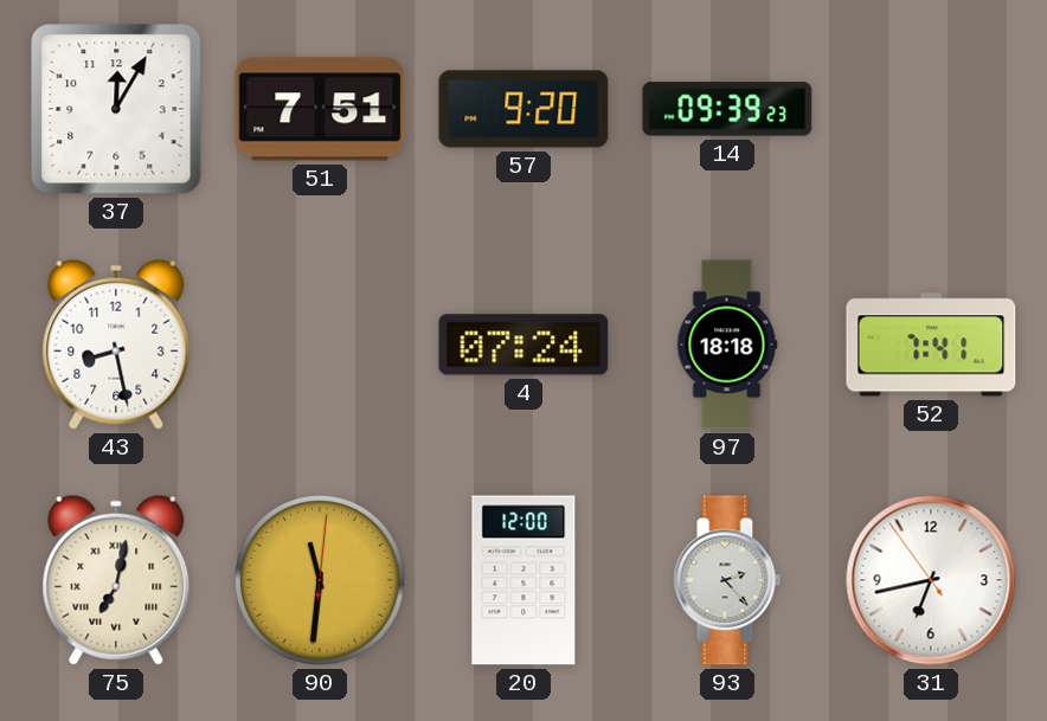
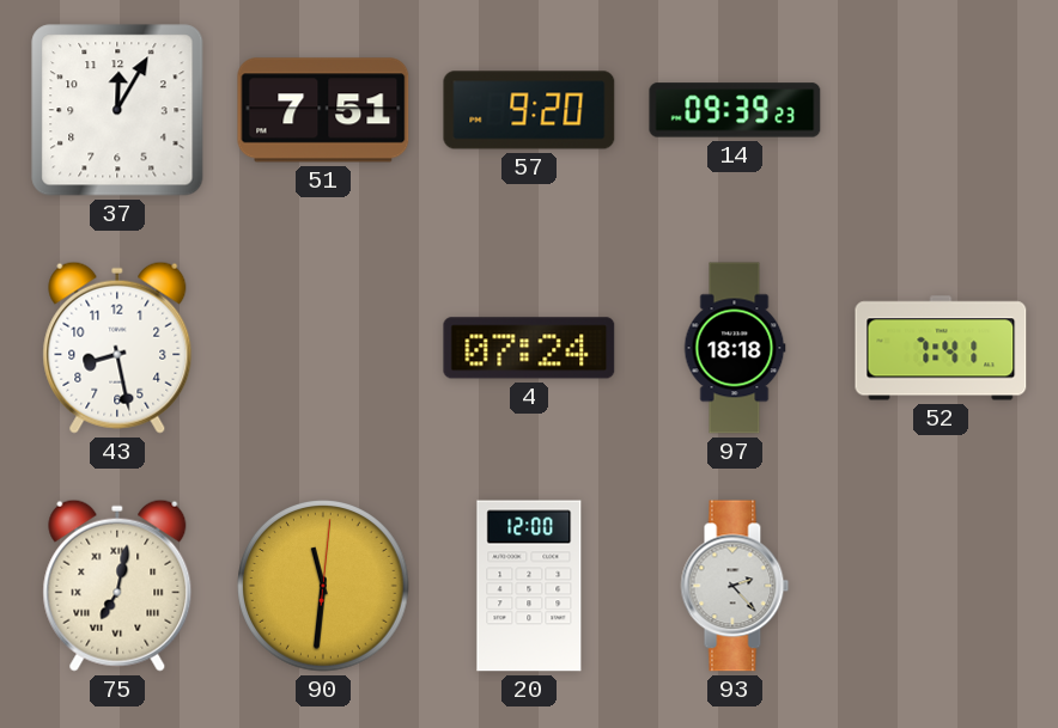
31: 6:42 -> none
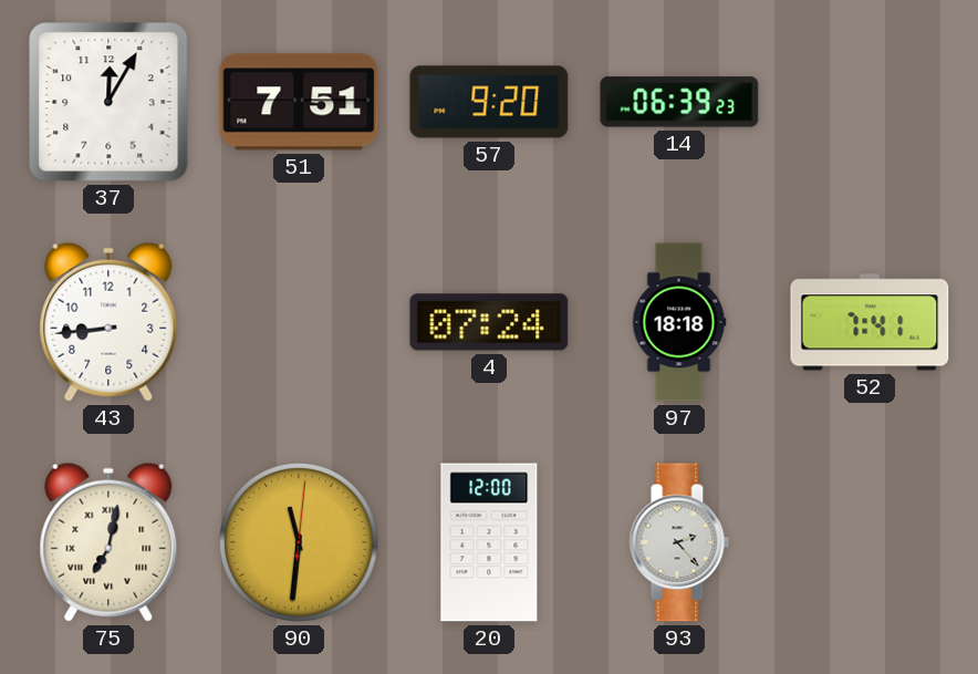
14: 09:39 -> 06:39
43: 8:28 -> 8:44
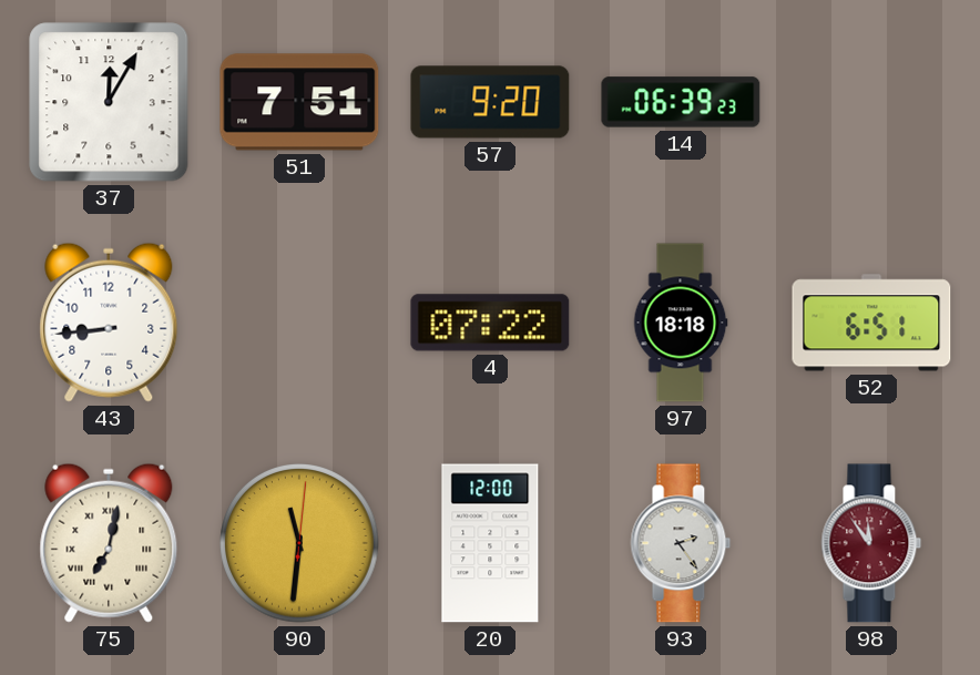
4: 07:24 -> 07:22
52: 7:41 -> 6:51
93: 2:23 -> 2:24
98: none -> 11:54
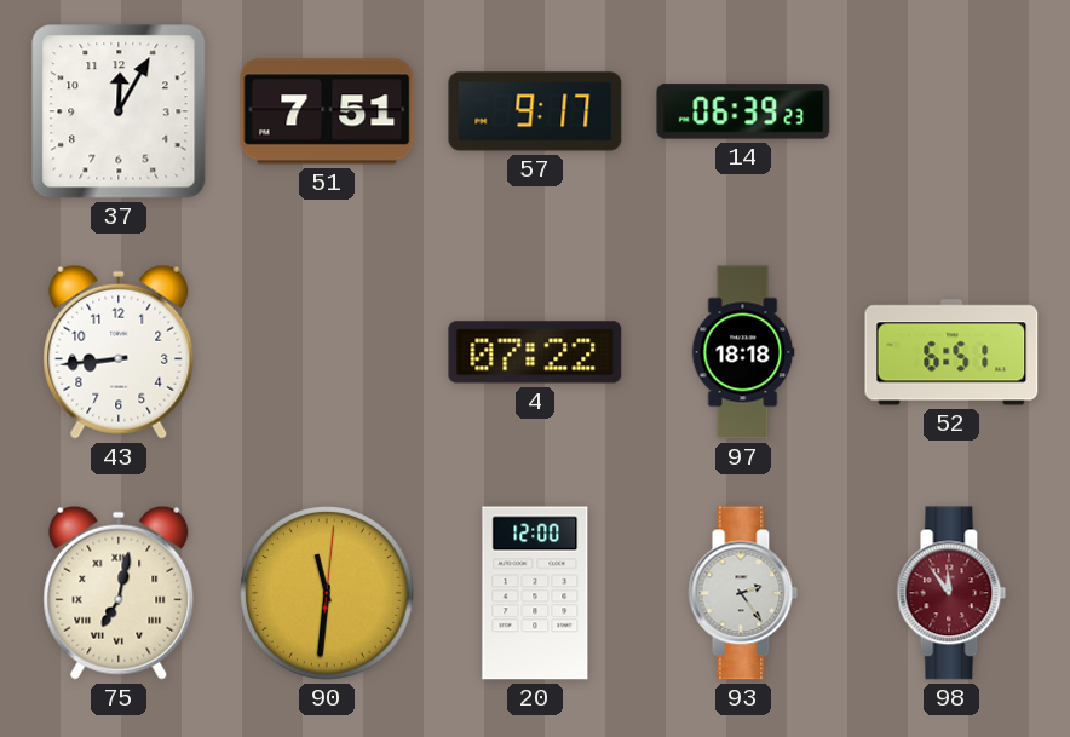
57: 9:20 -> 9:17
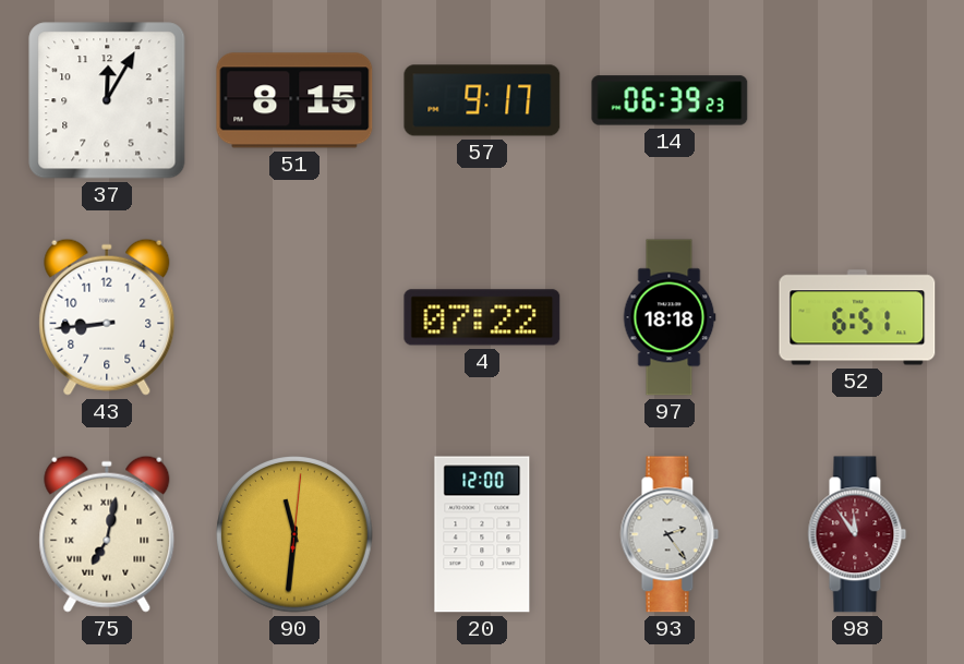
51: 7:51 -> 8:15
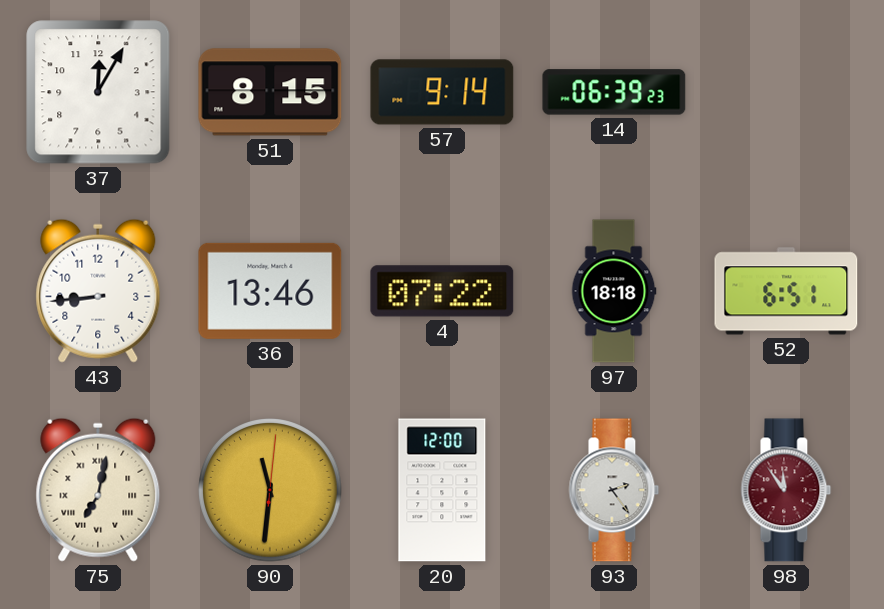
57: 9:17 -> 9:14
36: none -> 13:46
